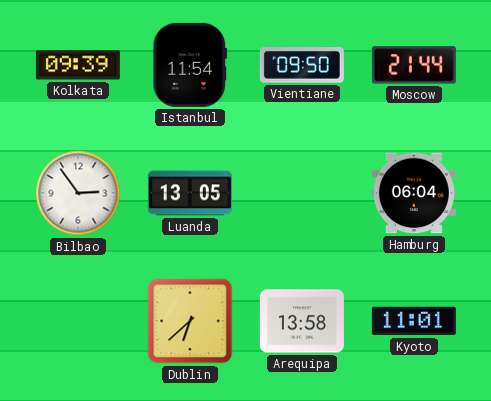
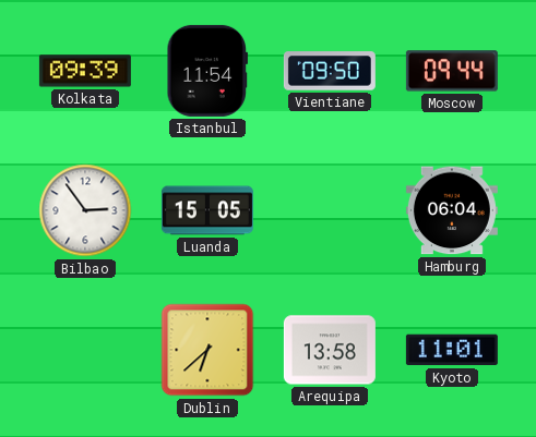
Moscow: 21:44 -> 09:44
Luanda: 13:05 -> 15:05
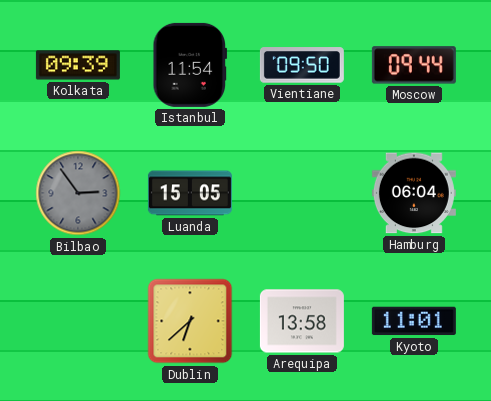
Bilbao dial: white -> grey
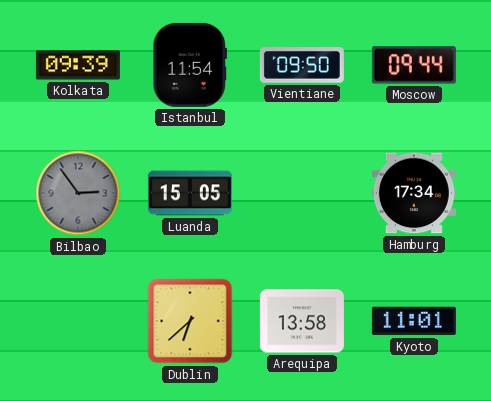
Hamburg: 06:04 -> 17:34
